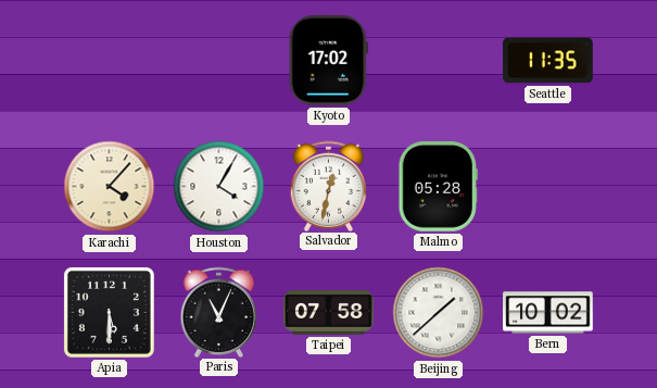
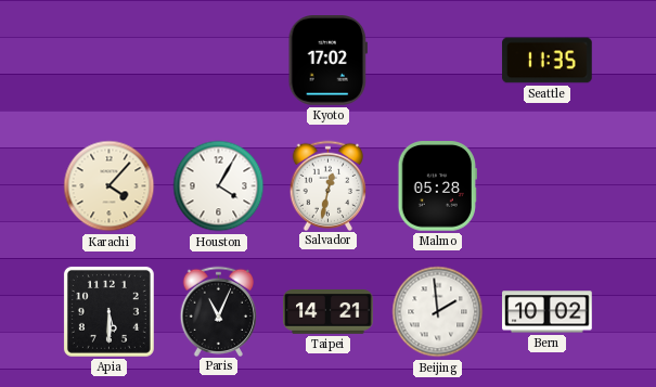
Taipei: 07:58 -> 14:21
Beijing: 1:38 -> 1:59
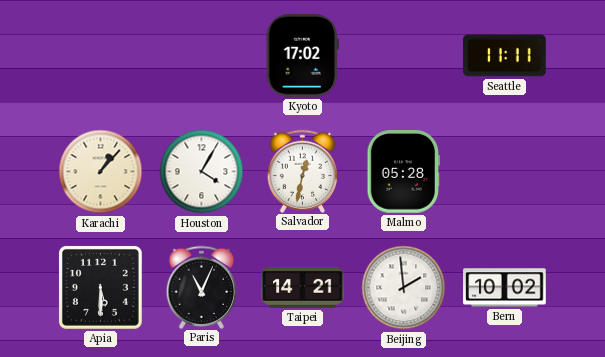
Seattle: 11:35 -> 11:11
Karachi: 4:07 -> 1:07
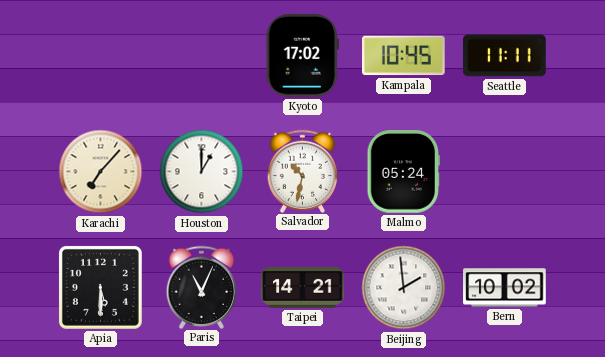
Kampala: none -> 10:45
Karachi: 1:07 -> 7:07
Houston: 4:05 -> 1:00
Salvador: 12:32 -> 10:32
Malmo: 05:28 -> 05:24
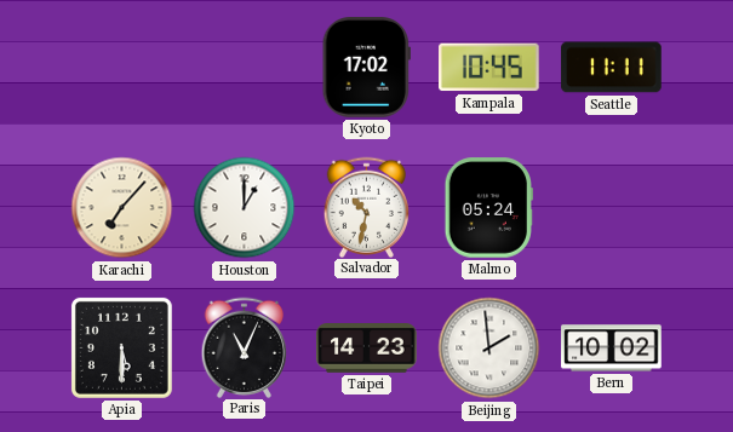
Taipei: 14:21 -> 14:23
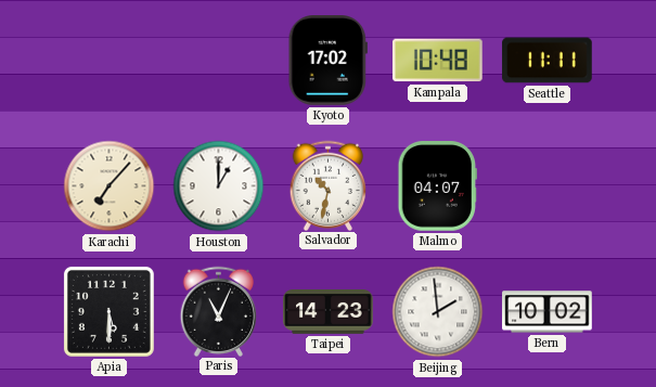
Kampala: 10:45 -> 10:48
Malmo: 05:24 -> 04:07
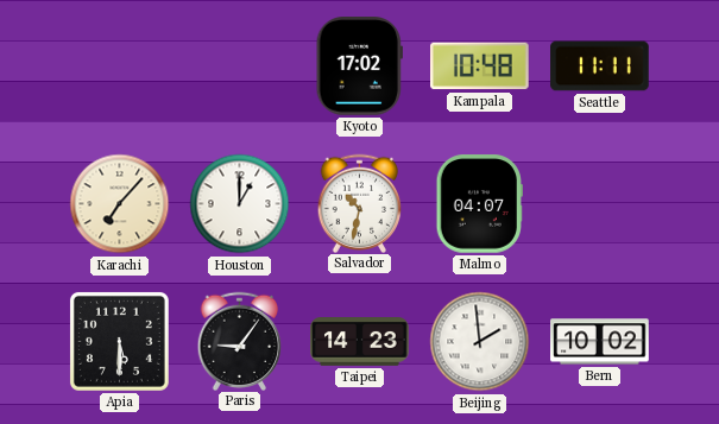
Paris: 11:04 -> 9:06
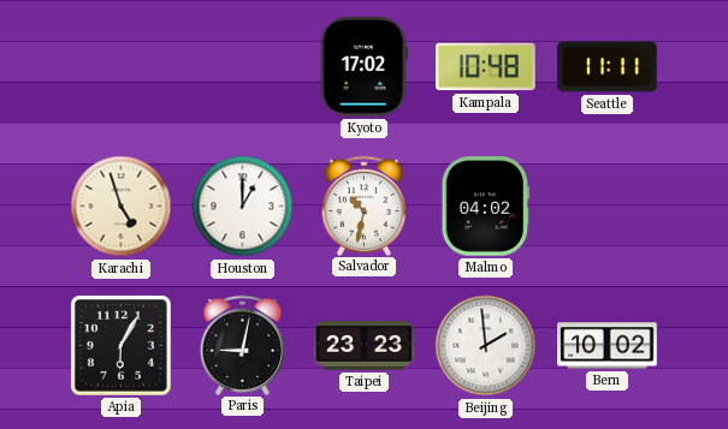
Karachi: 7:07 -> 4:57
Malmo: 04:07 -> 04:02
Apia: 5:30 -> 6:05
Paris: 9:06 -> 9:02
Taipei: 14:23 -> 23:23
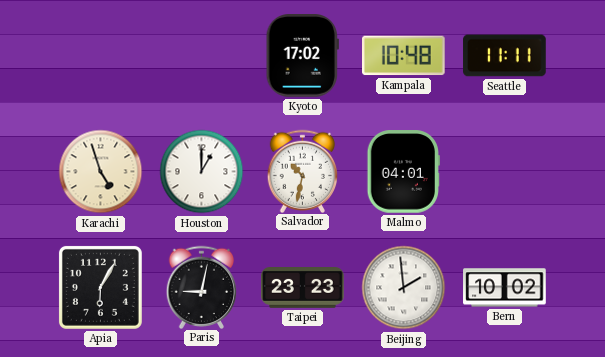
Malmo: 04:02 -> 04:01
